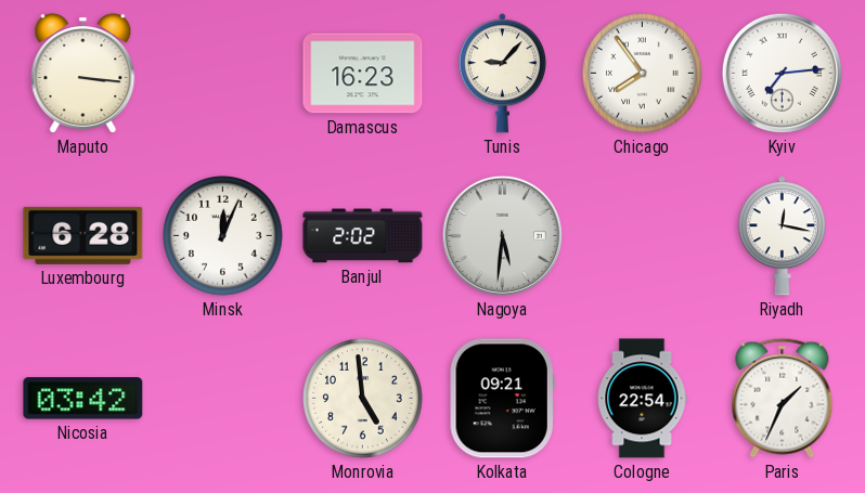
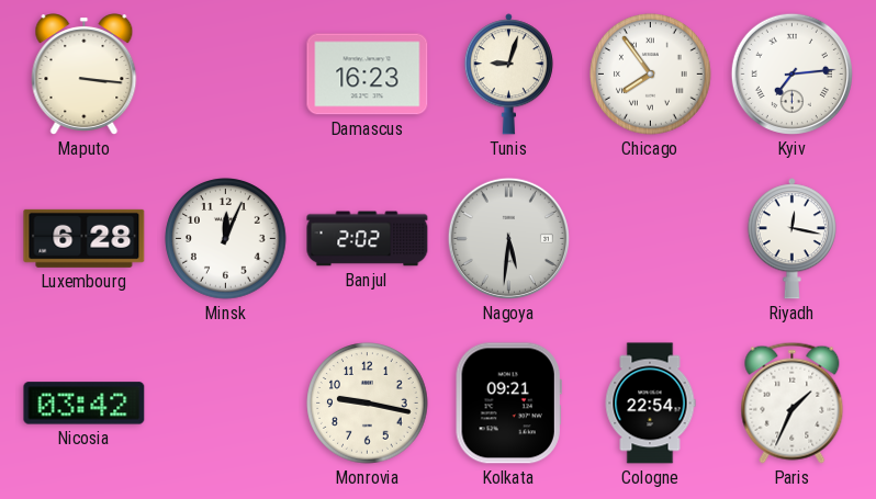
Tunis: 9:07 -> 9:03
Monrovia: 4:59 -> 9:17
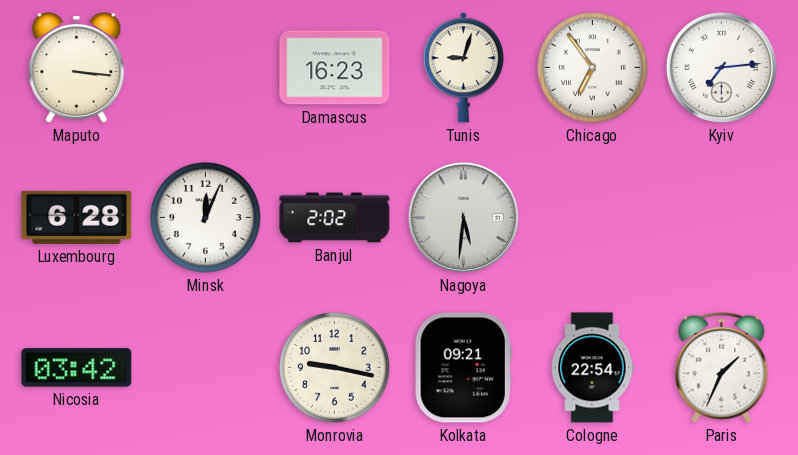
Chicago: 7:54 -> 6:54
Riyadh: 12:17 -> none
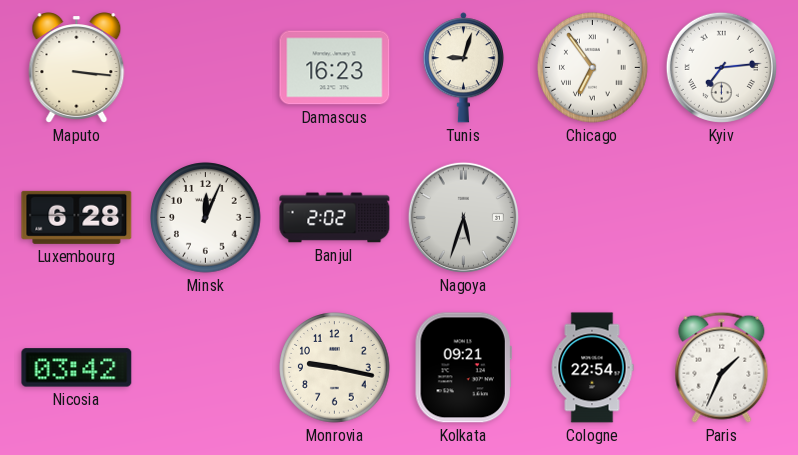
Nagoya: 5:31 -> 5:33
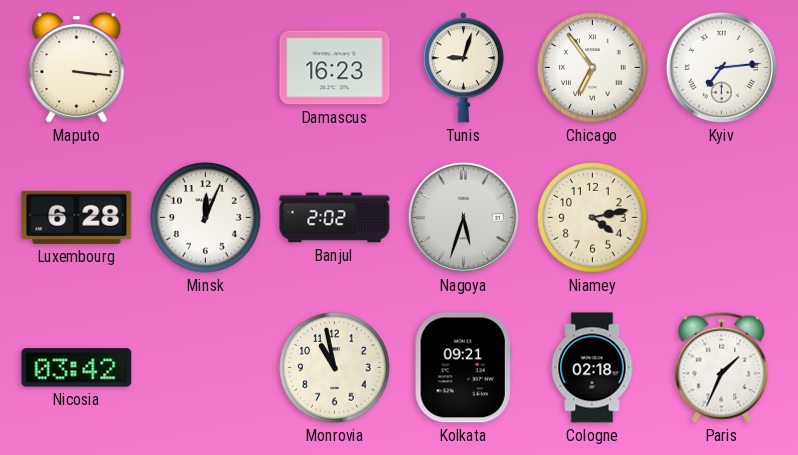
Niamey: none -> 4:13
Monrovia: 9:17 -> 10:58
Cologne: 22:54 -> 02:18
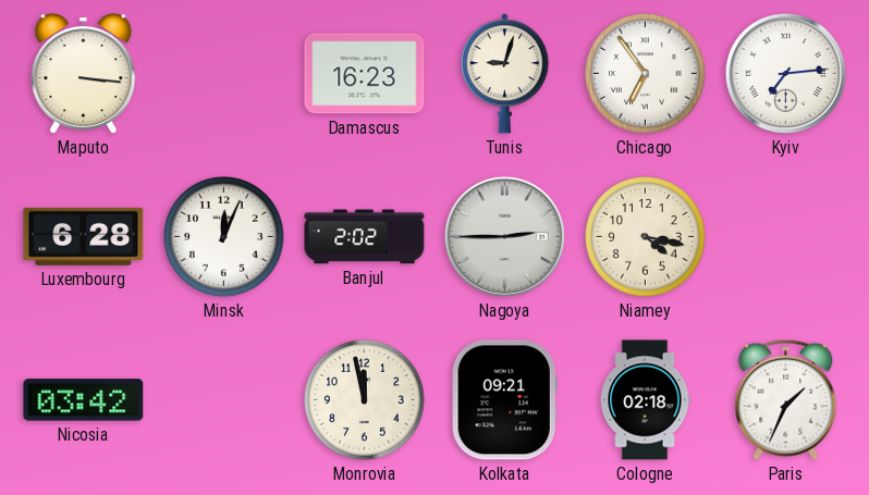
Nagoya: 5:33 -> 2:45
Niamey: 4:13 -> 4:17
Monrovia: 10:58 -> 11:58
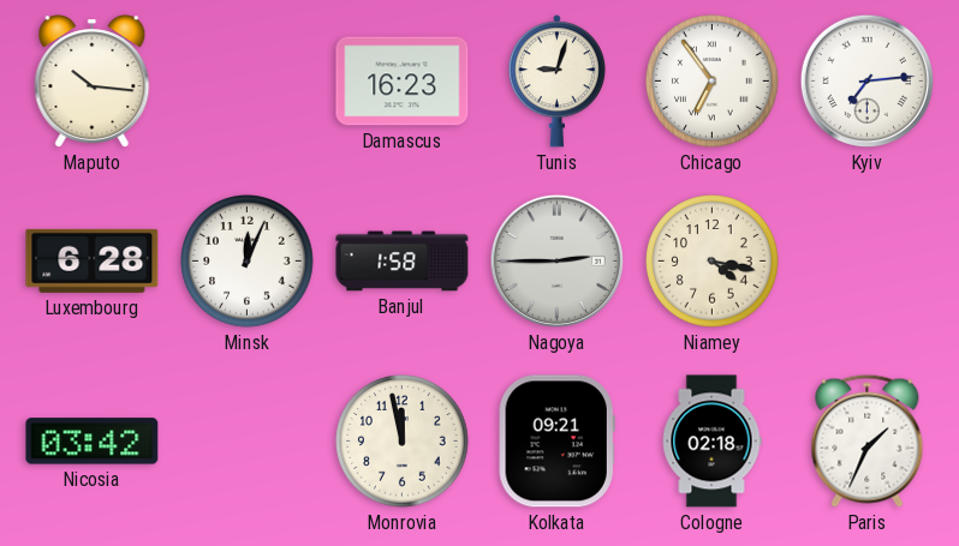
Maputo: 3:16 -> 10:16
Banjul: 2:02 -> 1:58
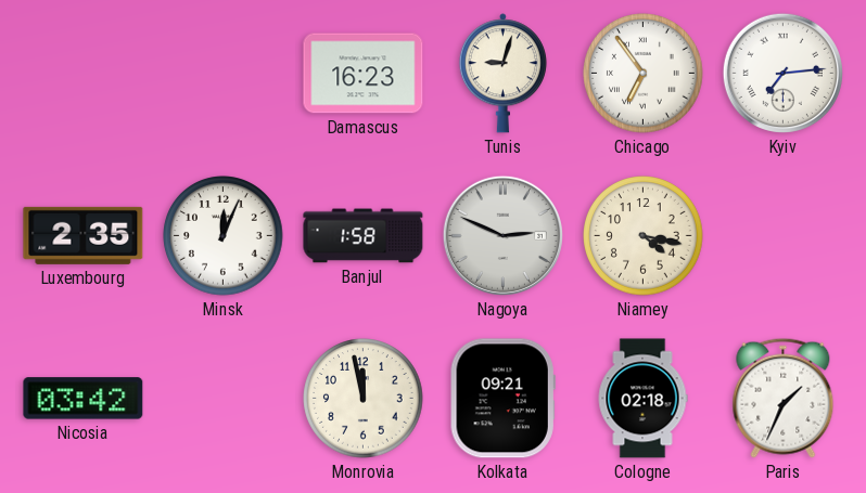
Maputo: 10:16 -> none
Luxembourg: 6:28 -> 2:35
Nagoya: 2:45 -> 2:49
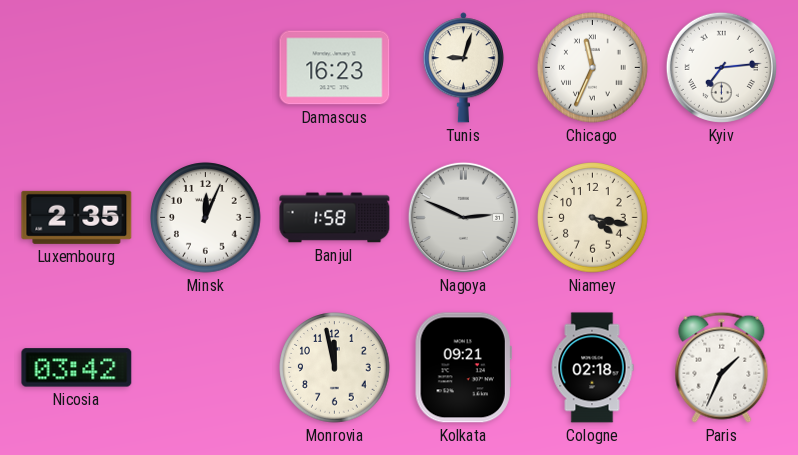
Chicago: 6:54 -> 11:34
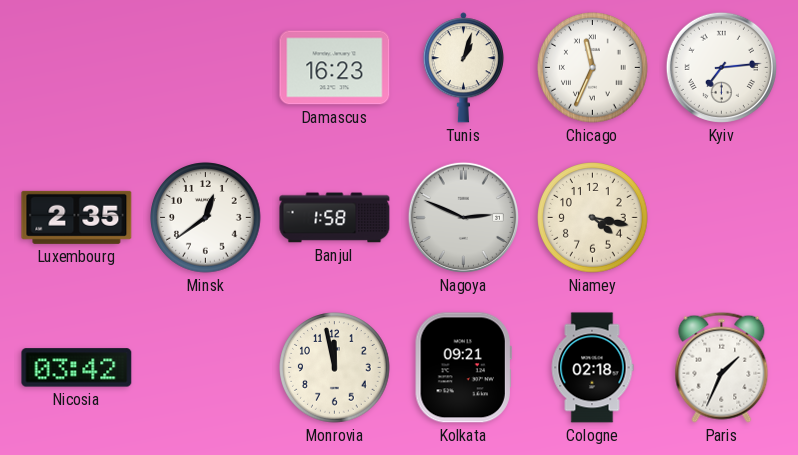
Tunis: 9:03 -> 1:03
Minsk: 12:04 -> 12:39
